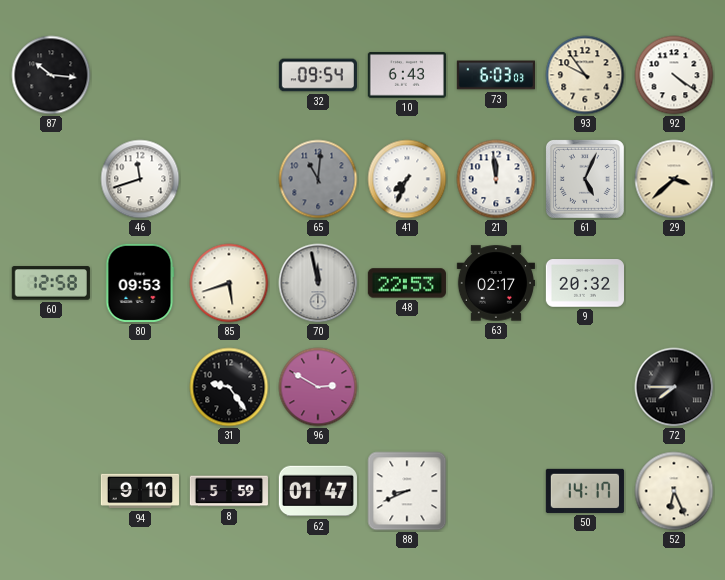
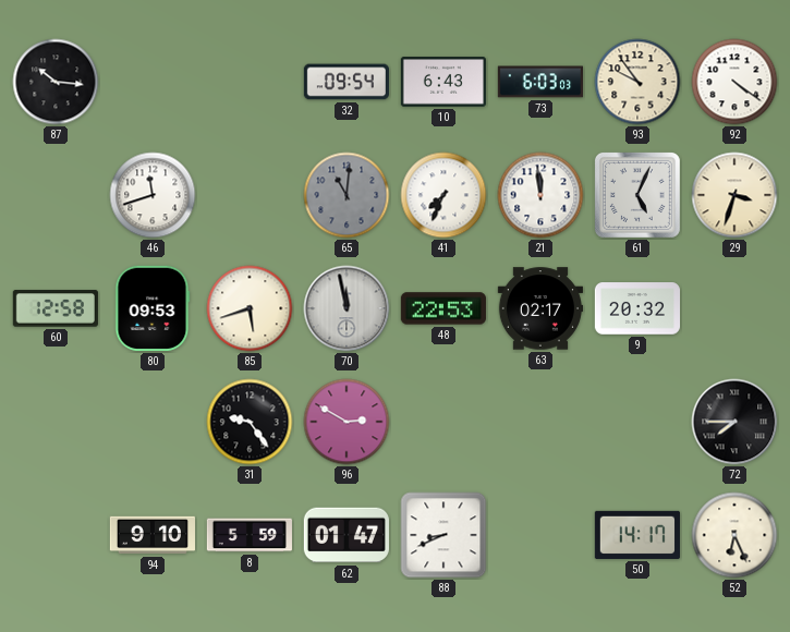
29: 3:38 -> 3:33
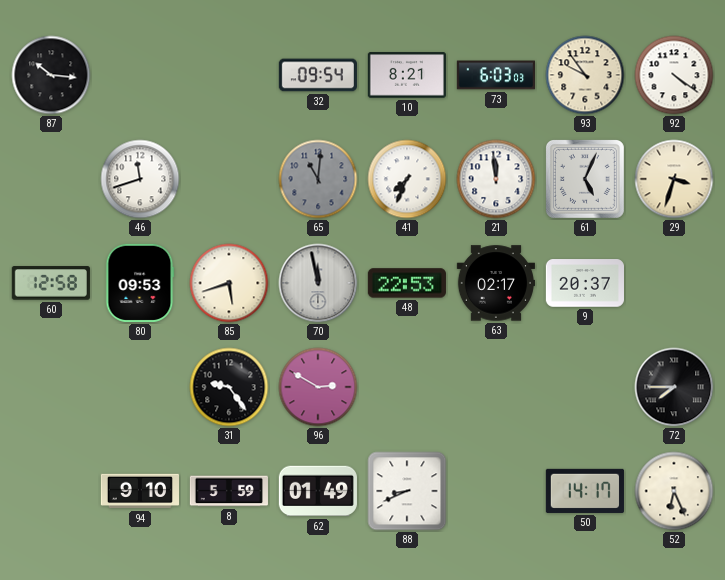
10: 6:43 -> 8:21
9: 20:32 -> 20:37
62: 01:47 -> 01:49
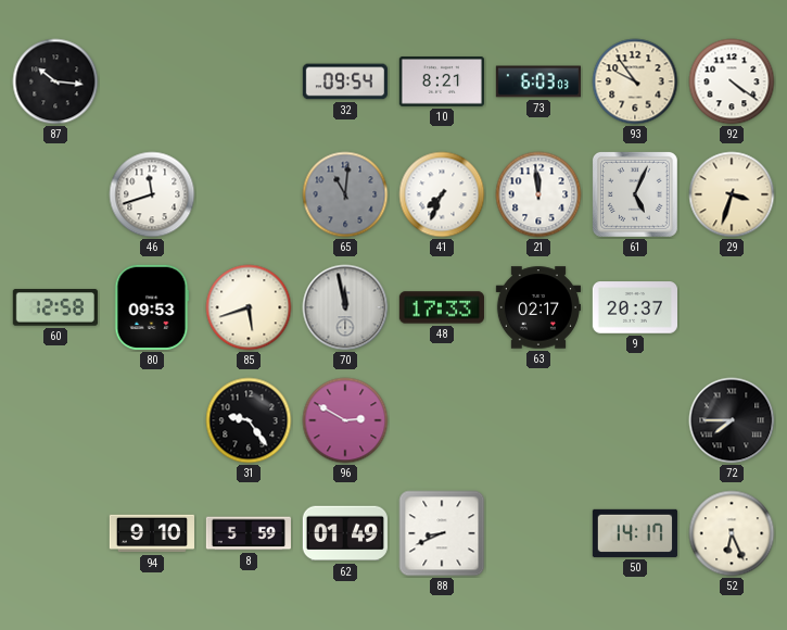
48: 22:53 -> 17:33
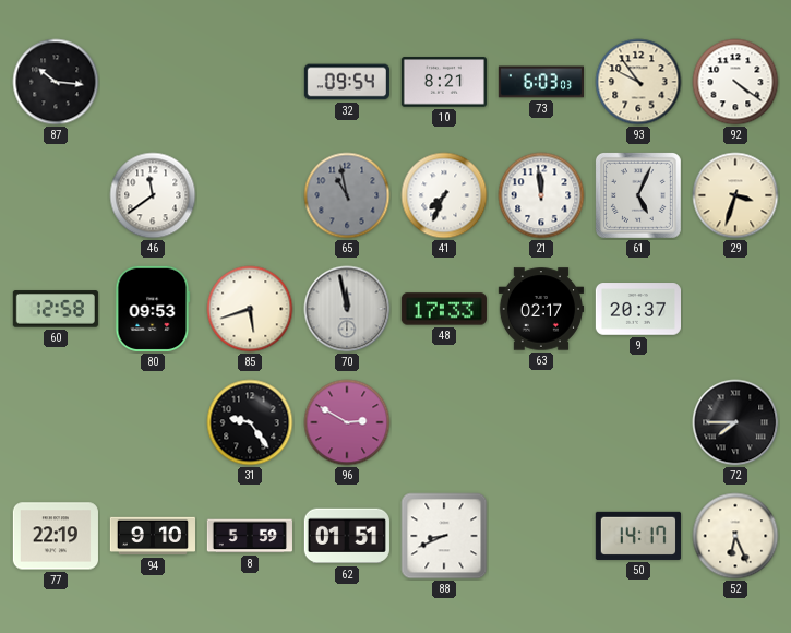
46: 11:42 -> 11:39
65: 11:01 -> 10:58
77: none -> 22:19
62: 01:49 -> 01:51
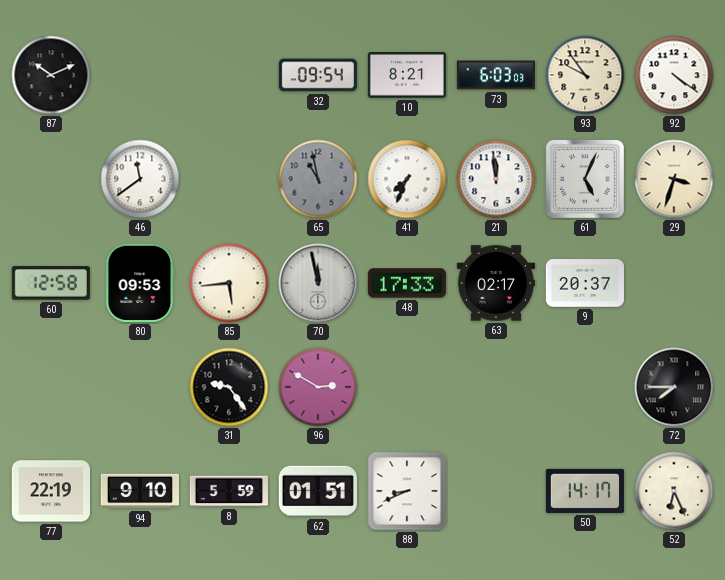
87: 10:16 -> 10:11
85: 5:42 -> 5:44
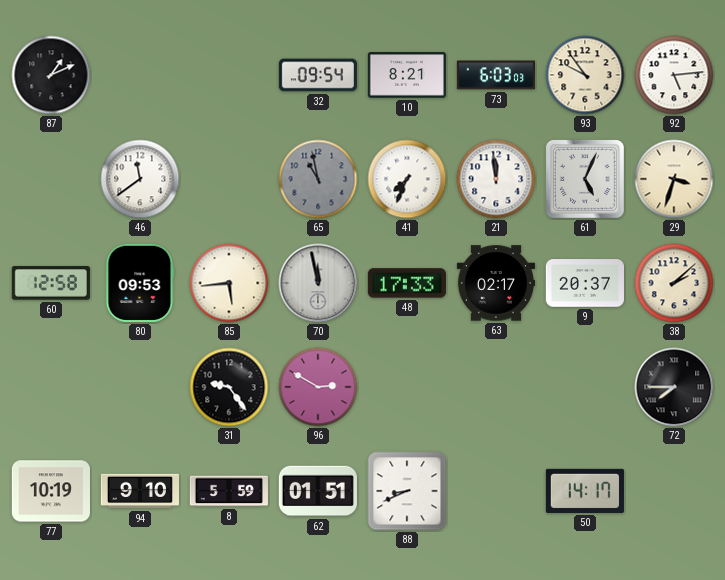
87: 10:11 -> 1:11
92: 4:21 -> 5:14
38: none -> 2:08
77: 22:19 -> 10:19
52: 6:26 -> none
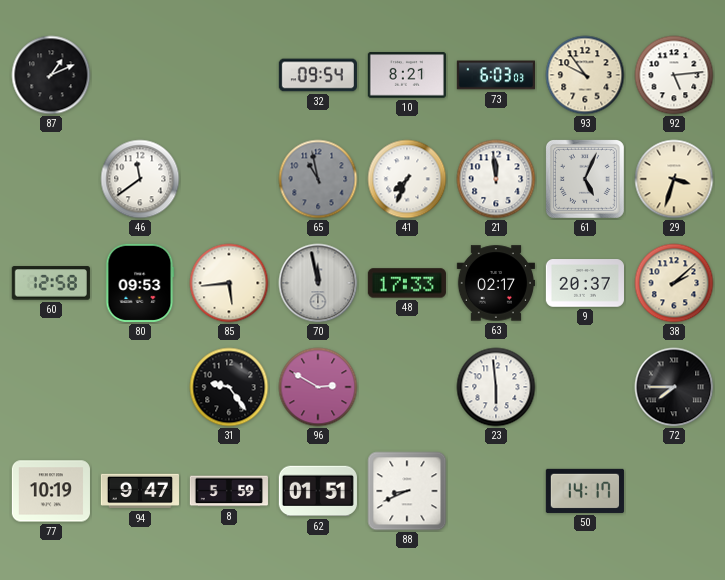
23: none -> 5:59
94: 9:10 -> 9:47
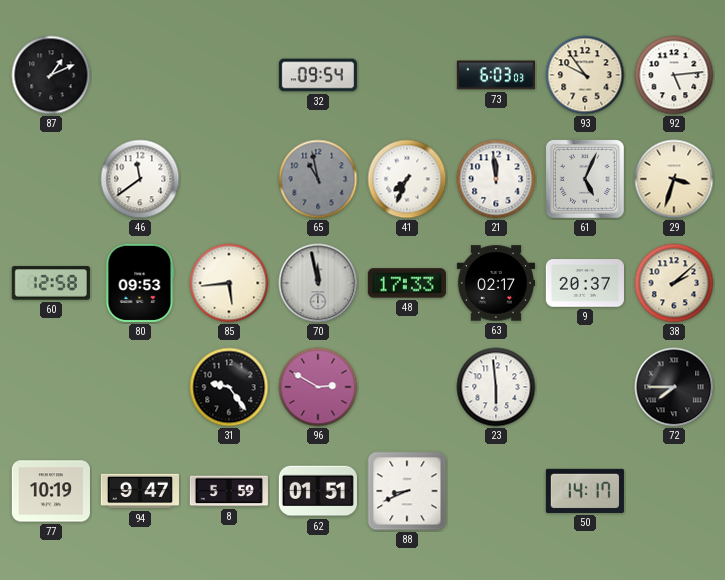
10: 8:21 -> none
